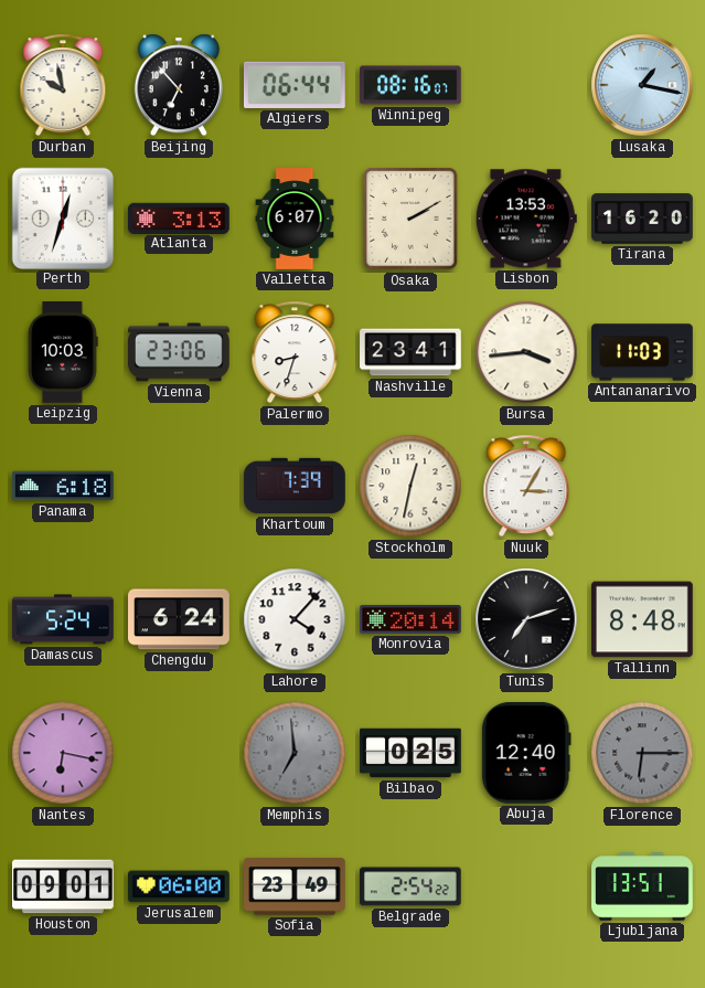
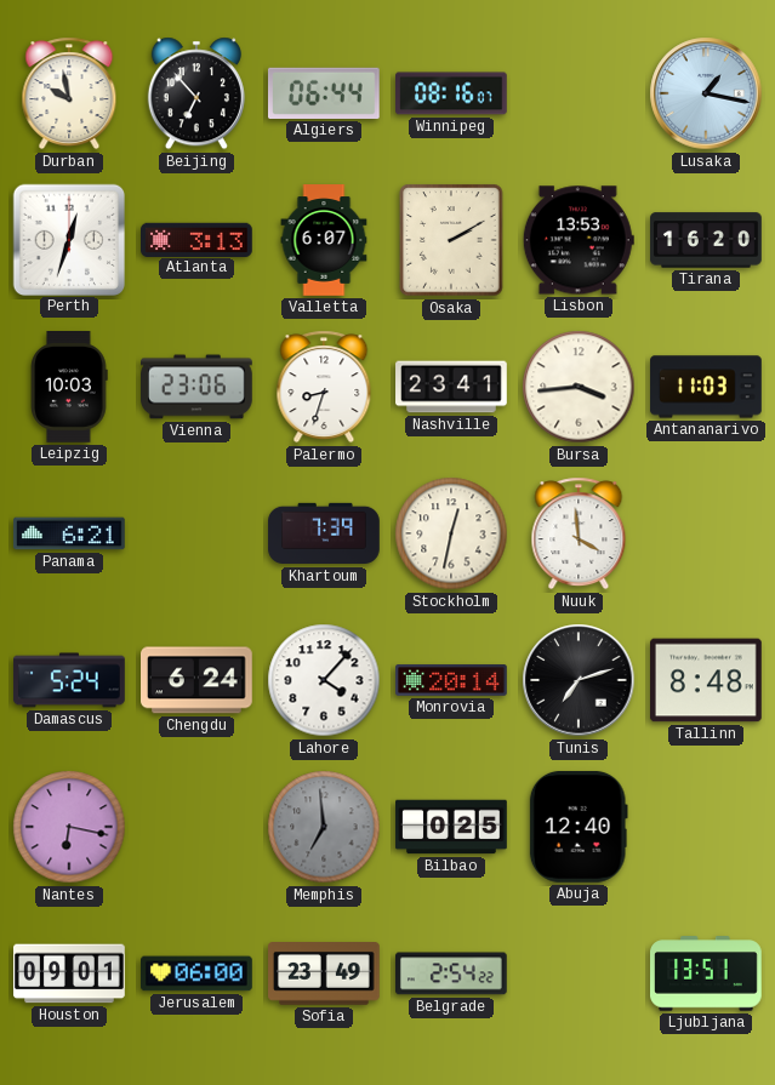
Panama: 6:18 -> 6:21
Nuuk: 3:05 -> 3:59
Florence: 6:15 -> none
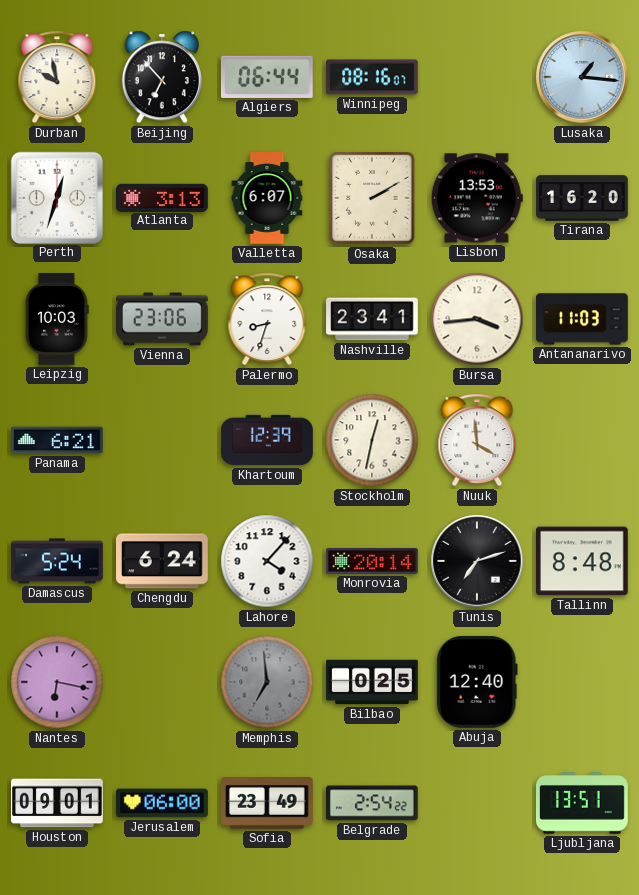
Lusaka: 1:17 -> 1:16
Khartoum: 7:39 -> 12:39
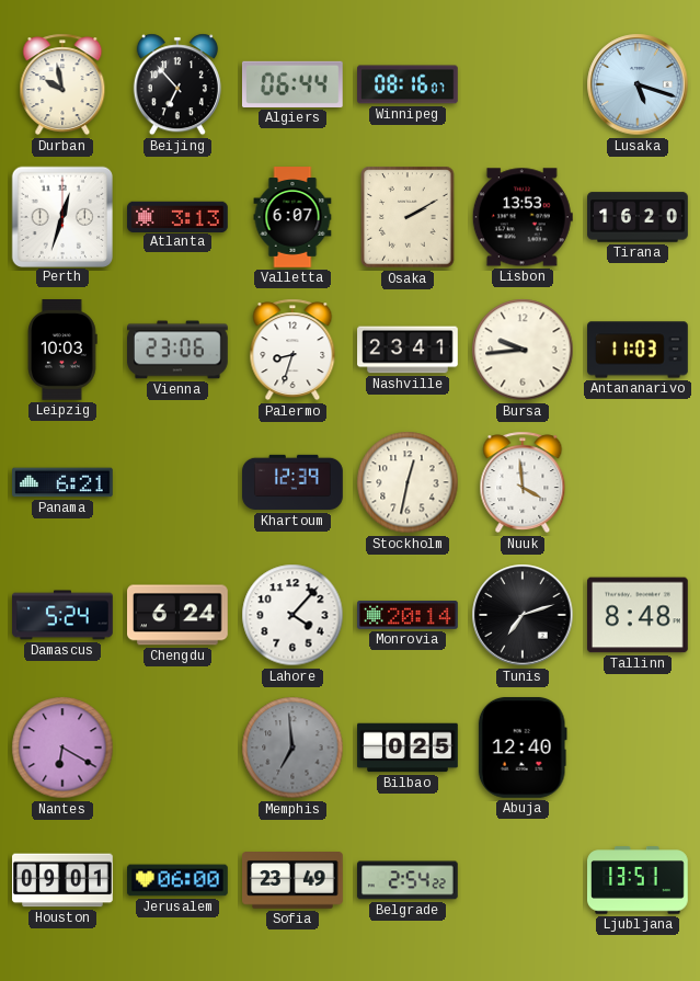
Lusaka: 1:16 -> 5:18
Bursa: 3:44 -> 9:44
Nantes: 6:17 -> 6:20
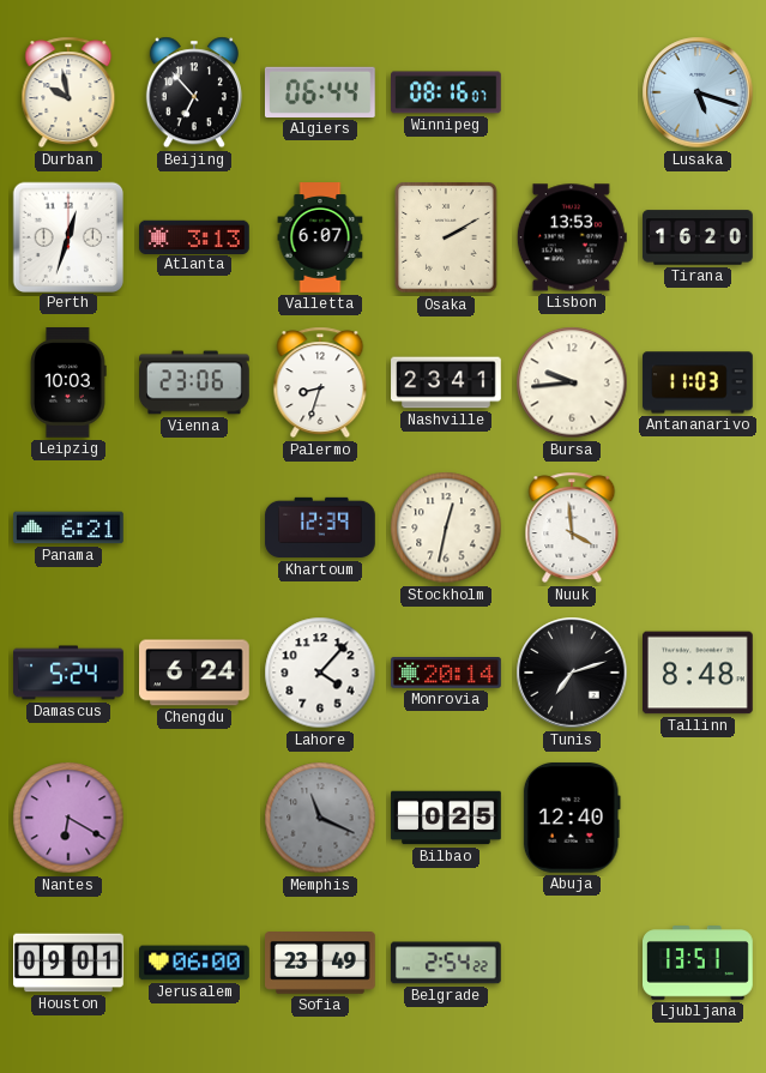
Memphis: 6:59 -> 11:19
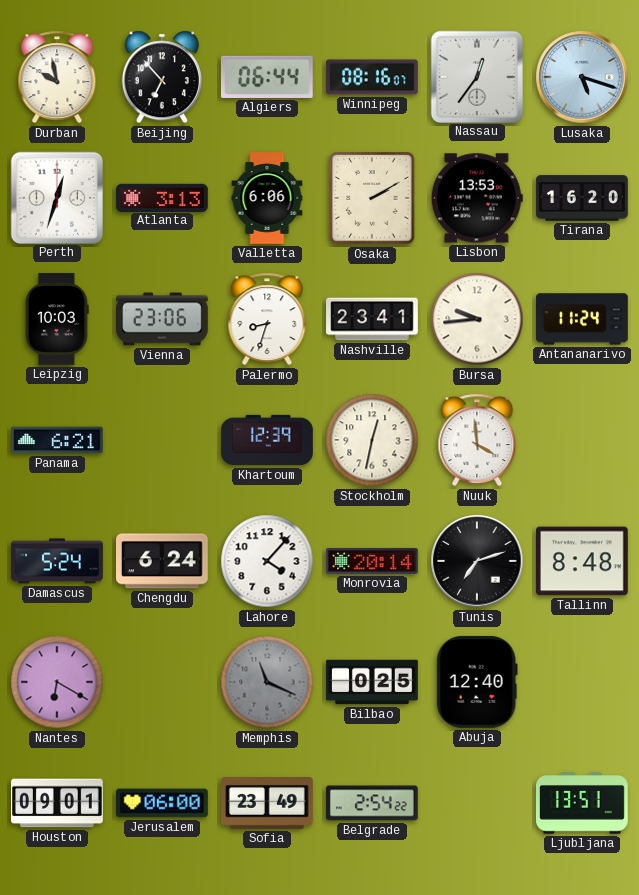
Nassau: none -> 12:36
Valletta: 6:07 -> 6:06
Antananarivo: 11:03 -> 11:24
